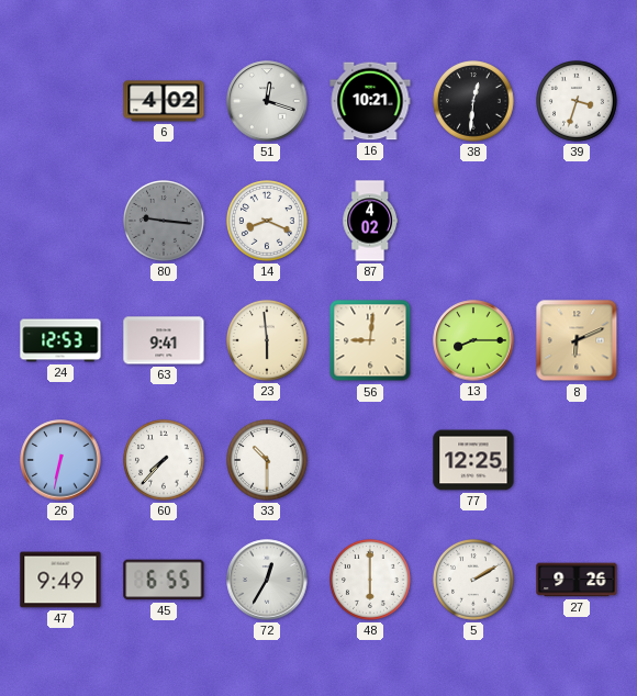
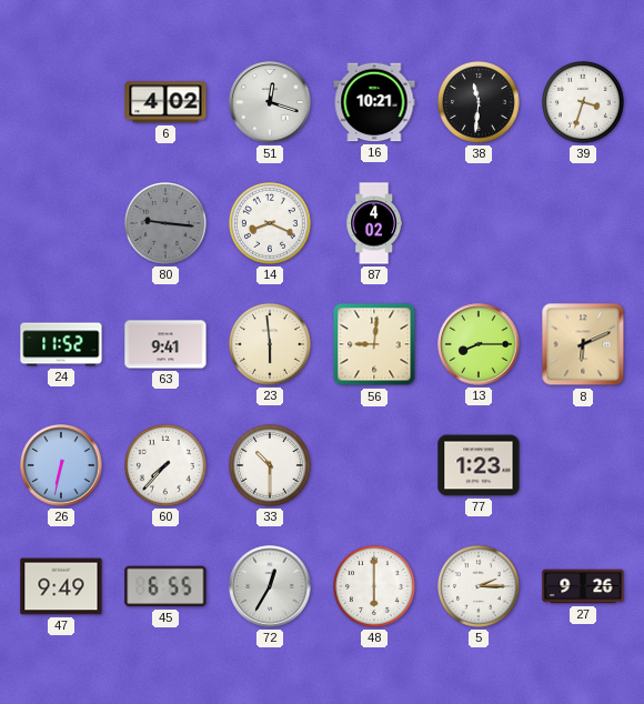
38: 12:31 -> 11:31
24: 12:53 -> 11:52
77: 12:25 -> 1:23
5: 2:10 -> 2:15
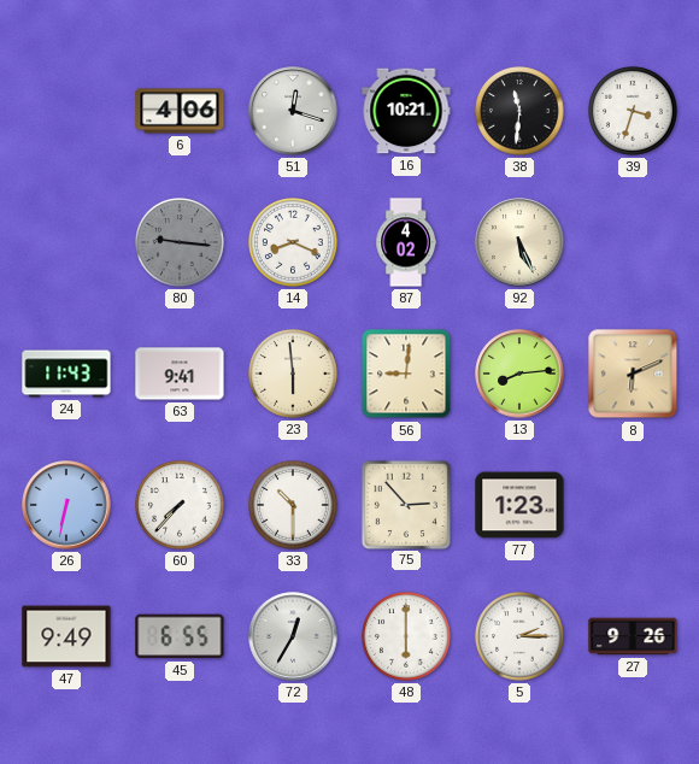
6: 4:02 -> 4:06
92: none -> 5:26
24: 11:52 -> 11:43
13: 8:15 -> 8:14
75: none -> 2:53
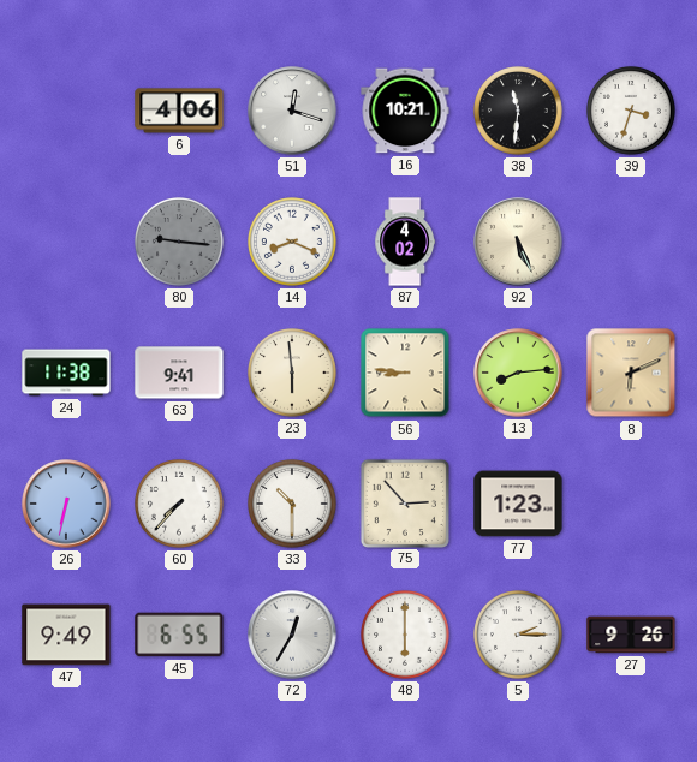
24: 11:43 -> 11:38
56: 9:01 -> 8:46
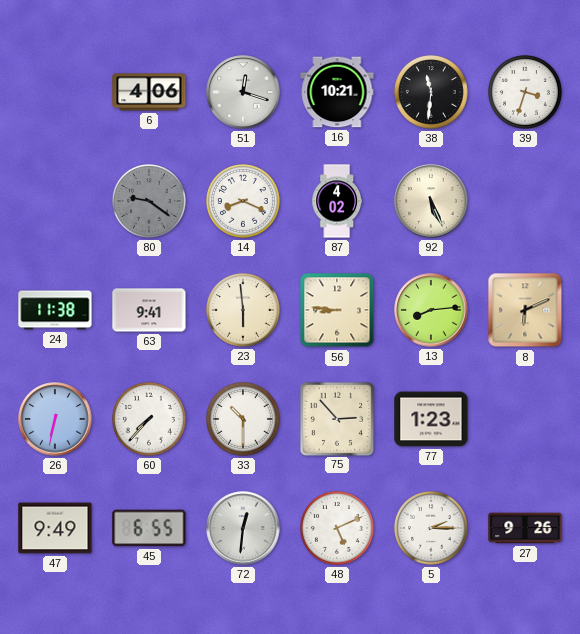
80: 9:16 -> 9:21
72: 12:35 -> 12:31
48: 6:00 -> 5:11
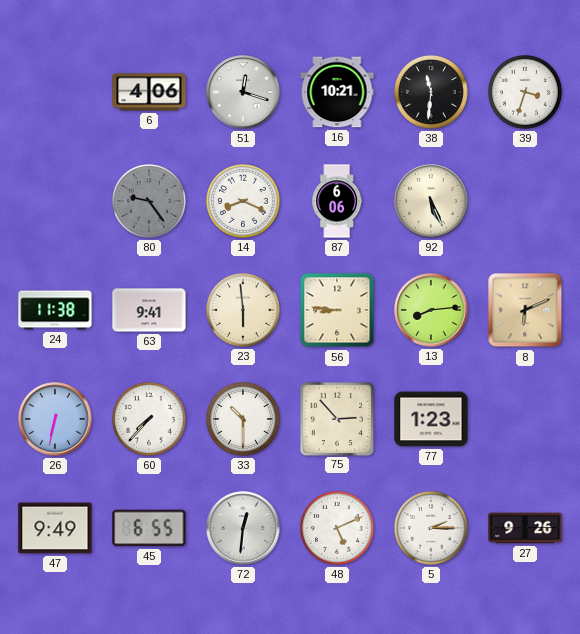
80: 9:21 -> 9:24
87: 4:02 -> 6:06
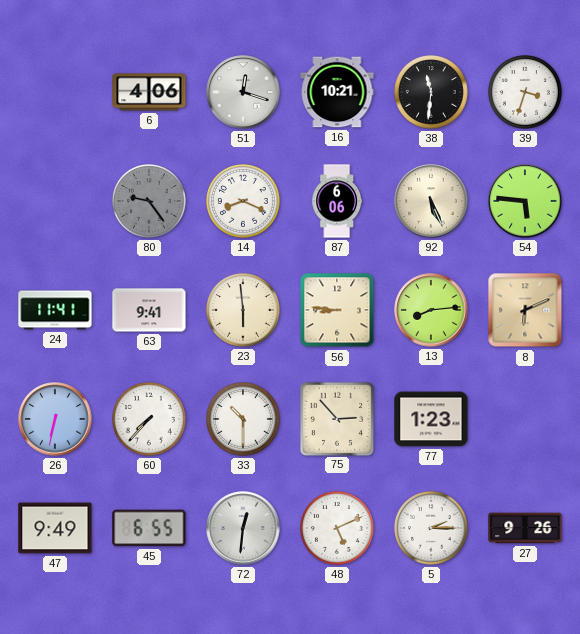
54: none -> 5:46
24: 11:38 -> 11:41
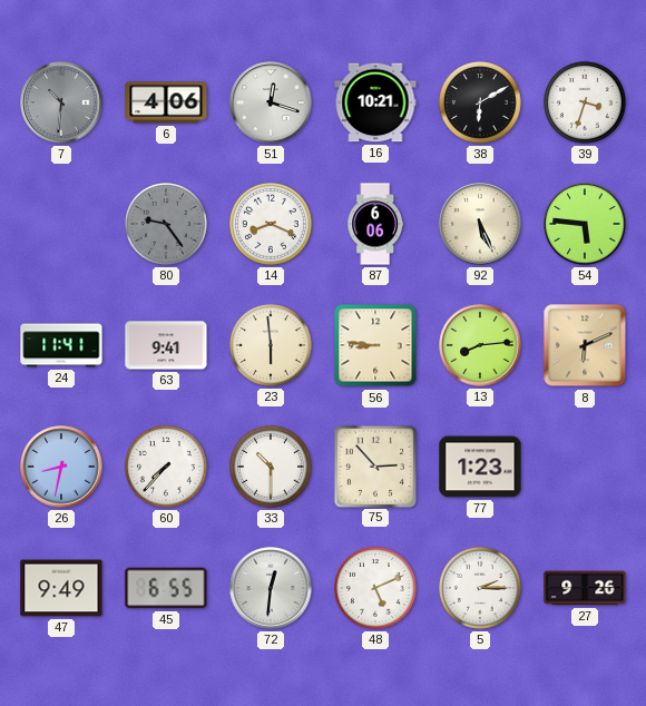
7: none -> 10:31
38: 11:31 -> 6:10
26: 6:32 -> 8:32
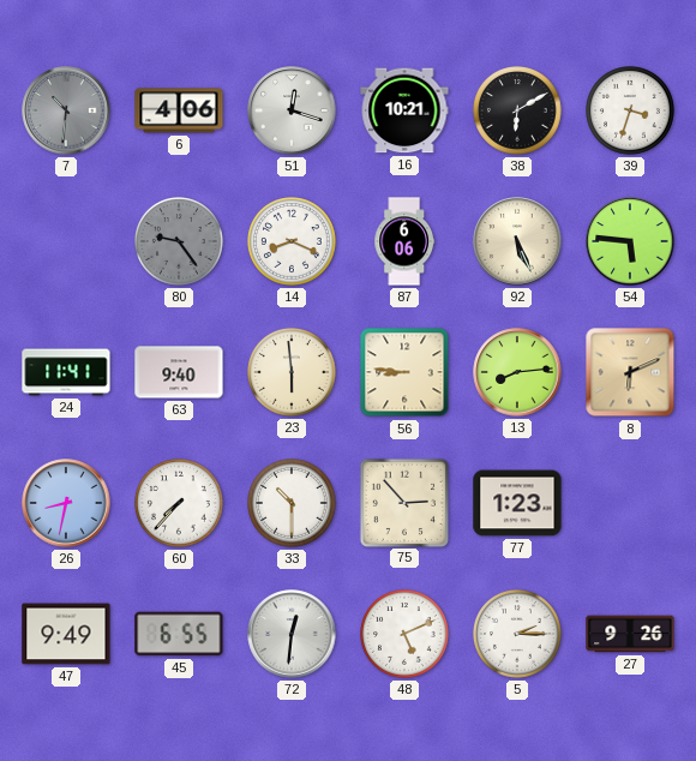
63: 9:41 -> 9:40
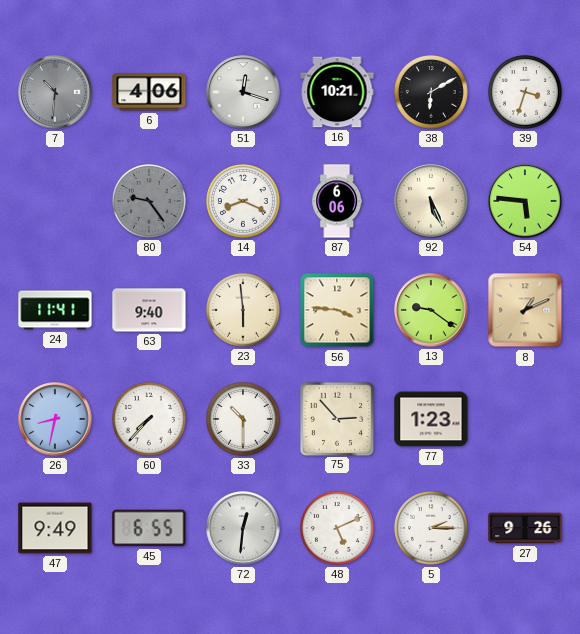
56: 8:46 -> 3:46
13: 8:14 -> 9:21
8: 6:11 -> 1:11
